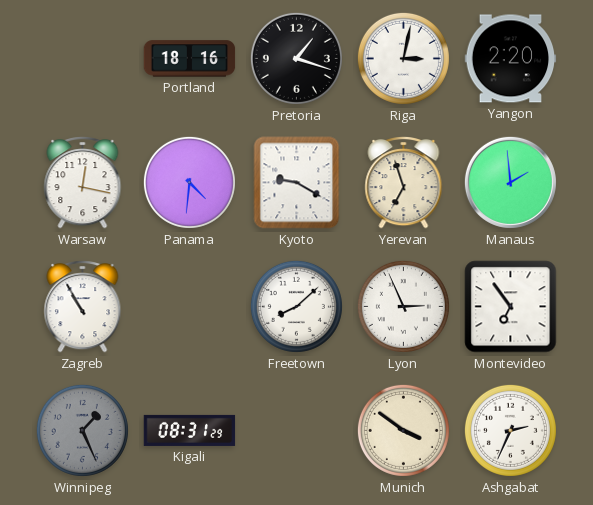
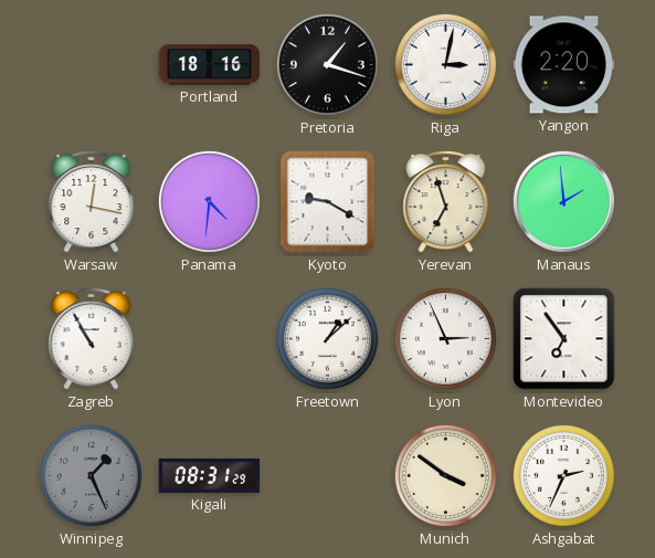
Freetown: 8:08 -> 1:08
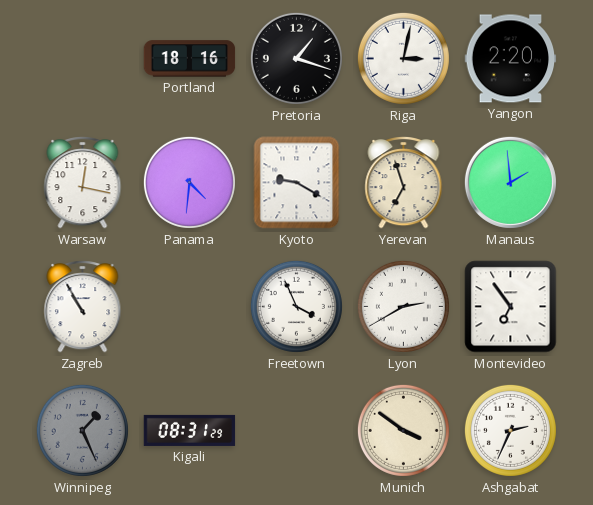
Freetown: 1:08 -> 3:56
Lyon: 2:56 -> 2:40
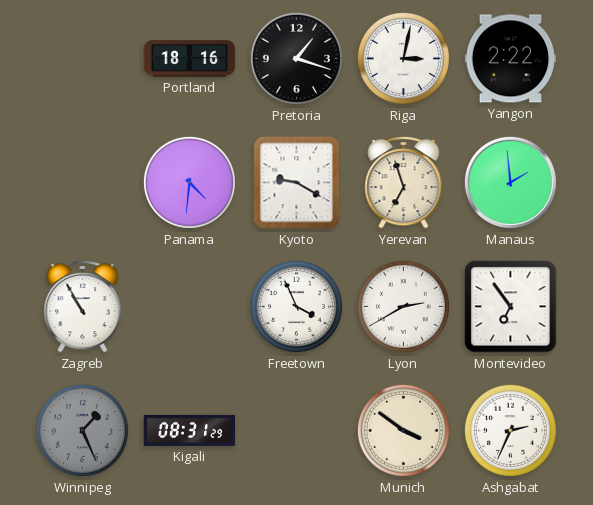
Yangon: 2:20 -> 2:22
Warsaw: 12:17 -> none
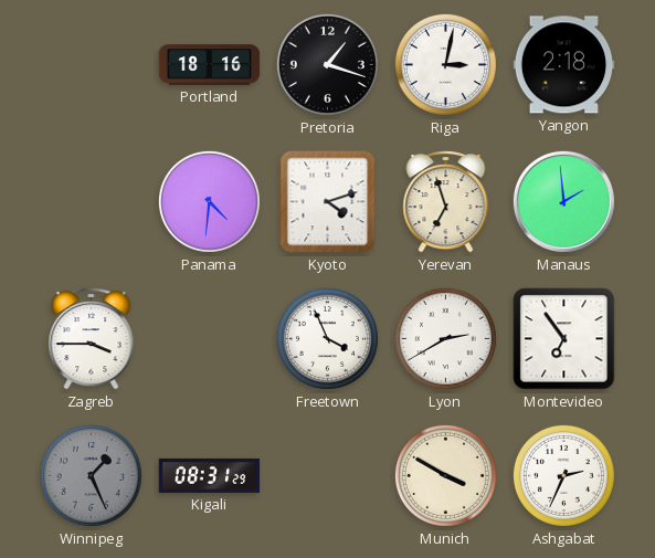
Yangon: 2:22 -> 2:18
Kyoto: 9:20 -> 4:12
Zagreb: 10:55 -> 3:45
Munich: 3:51 -> 3:50
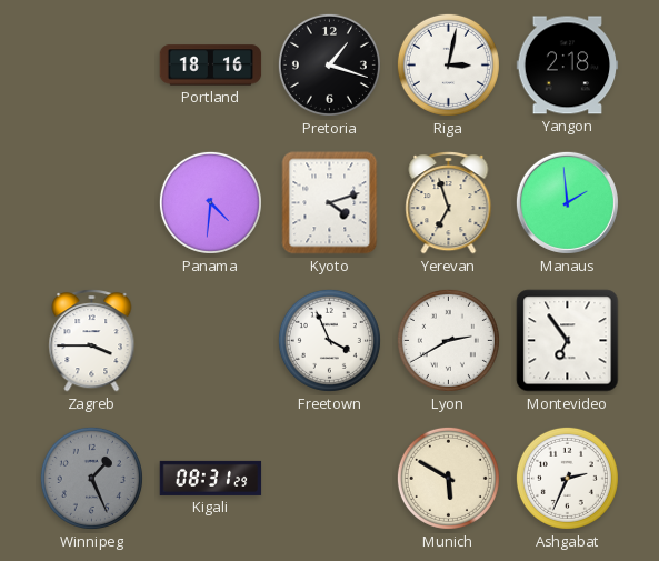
Munich: 3:50 -> 5:50
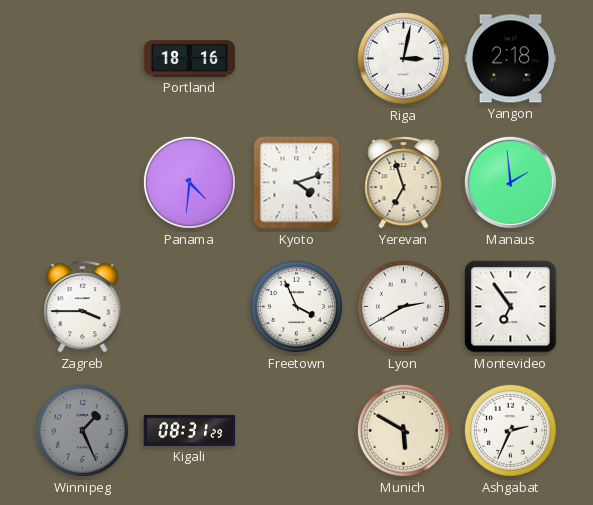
Pretoria: 1:18 -> none
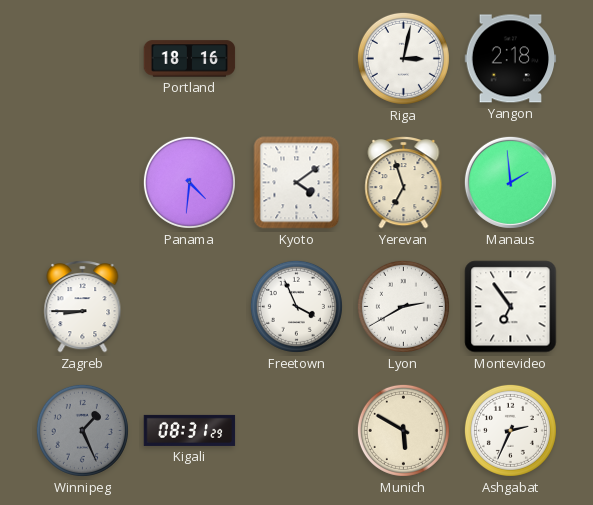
Kyoto: 4:12 -> 4:09
Zagreb: 3:45 -> 8:45
